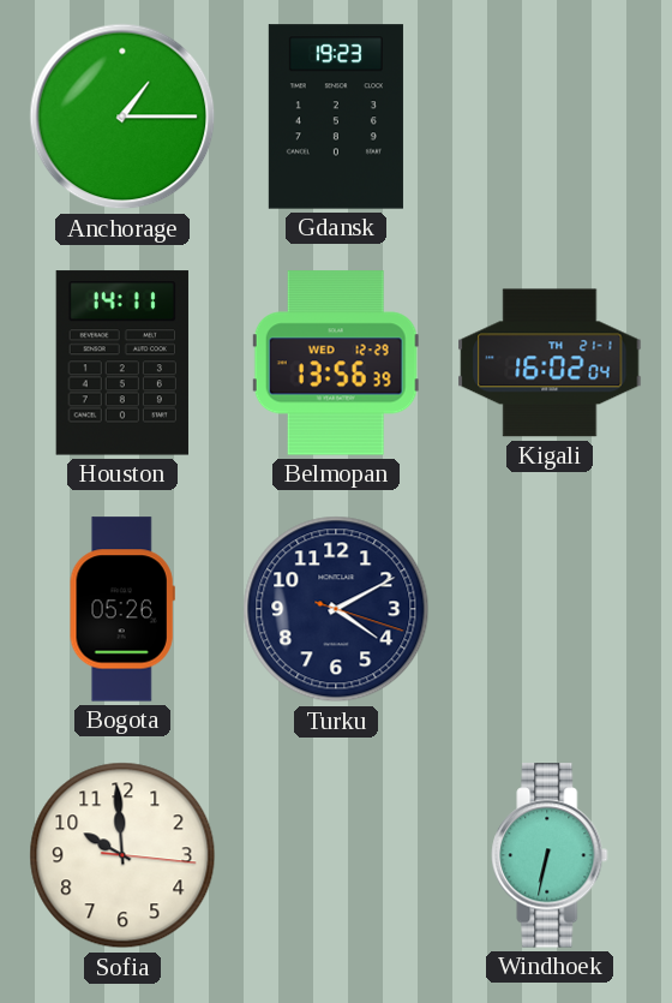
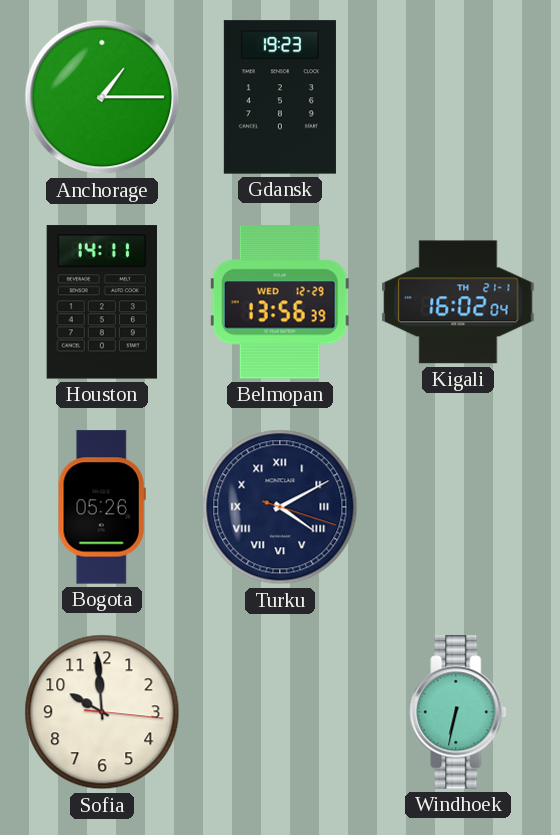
Turku numerals: Arabic -> Roman
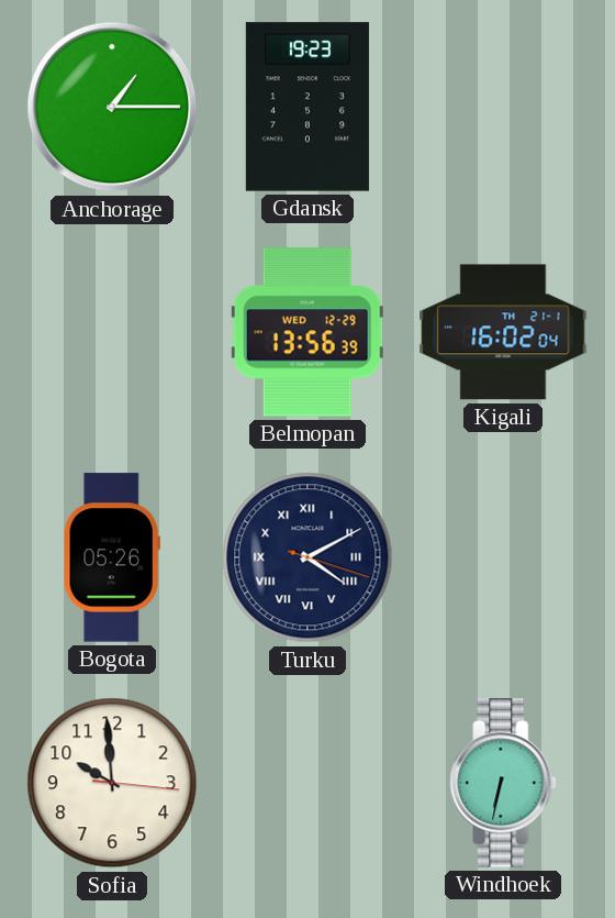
Houston: 14:11 -> none
